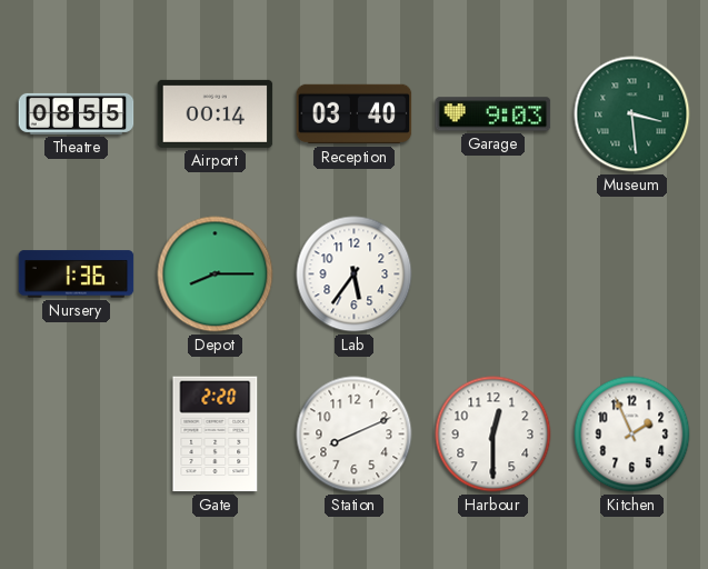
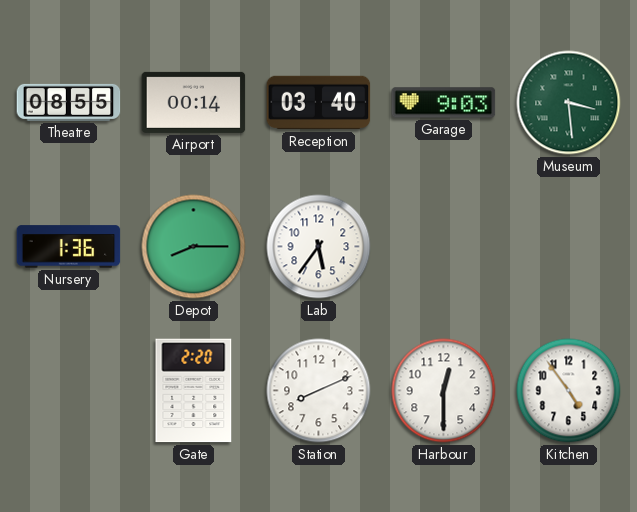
Kitchen: 1:56 -> 4:54
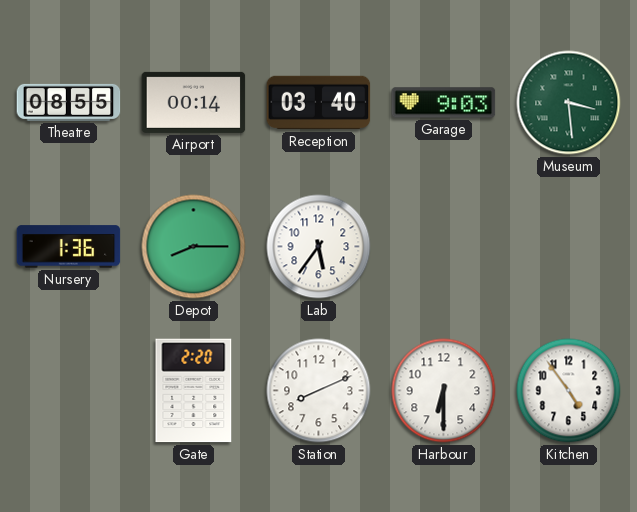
Harbour: 12:30 -> 6:30
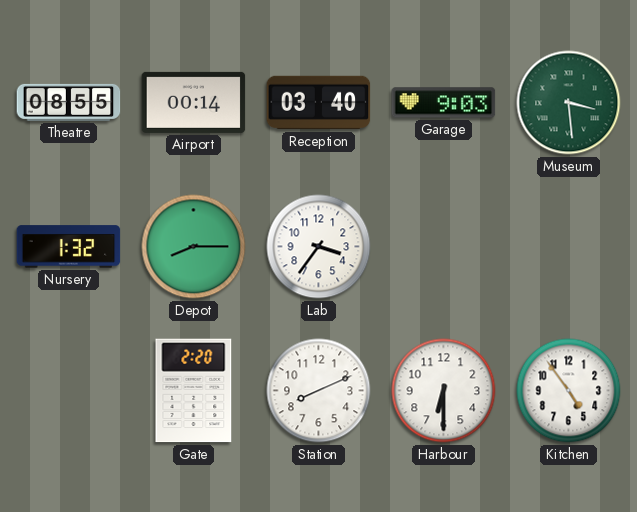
Nursery: 1:36 -> 1:32
Lab: 5:36 -> 3:36
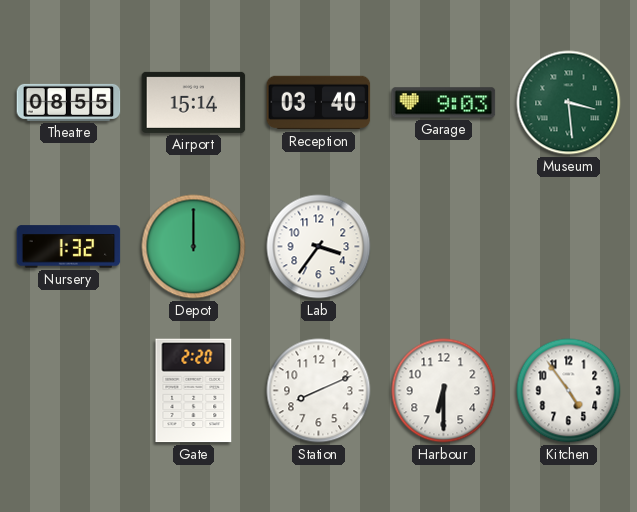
Airport: 00:14 -> 15:14
Depot: 8:15 -> 12:00
